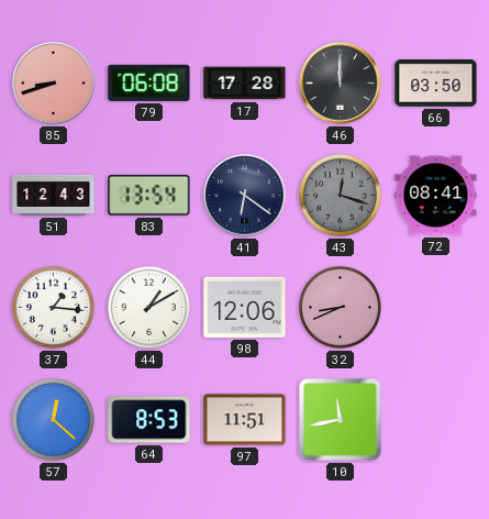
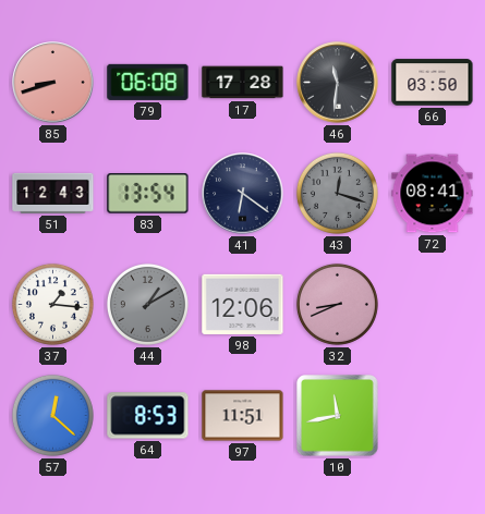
46: 12:00 -> 11:31
44 dial: white -> grey
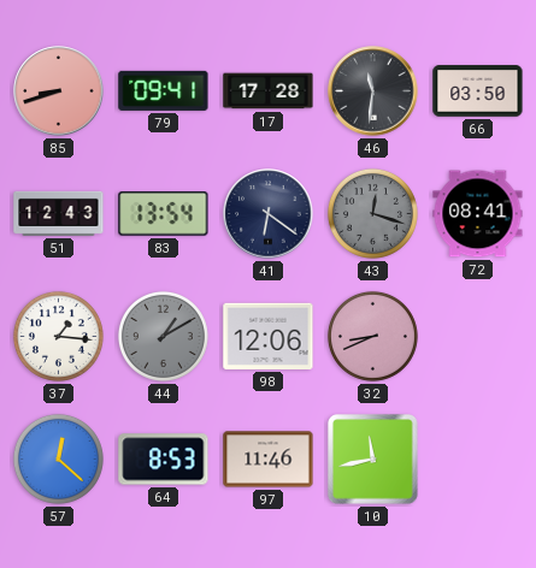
79: 06:08 -> 09:41
97: 11:51 -> 11:46
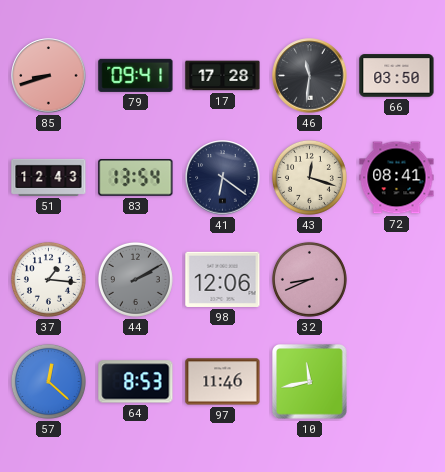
43 dial: grey -> cream
44: 1:10 -> 2:10
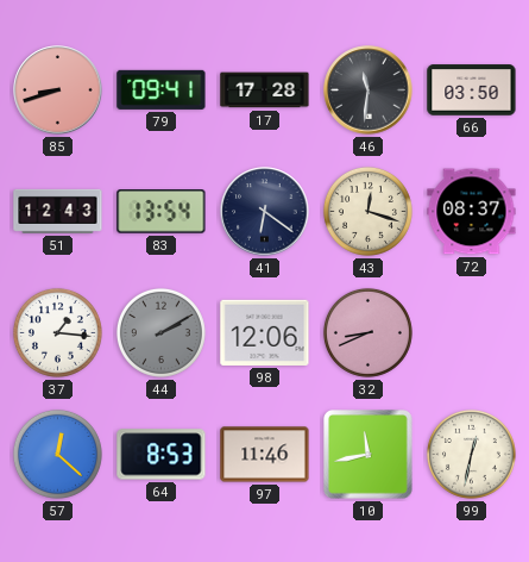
72: 08:41 -> 08:37
99: none -> 12:32
